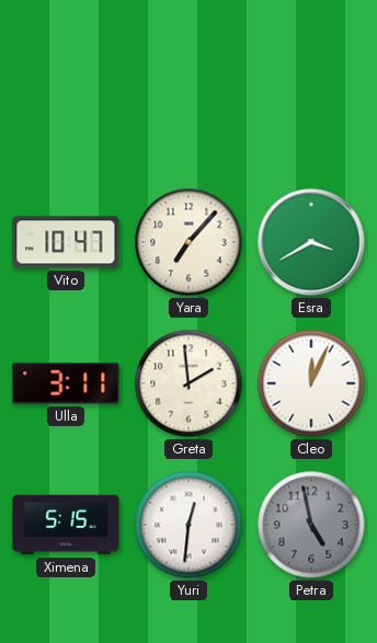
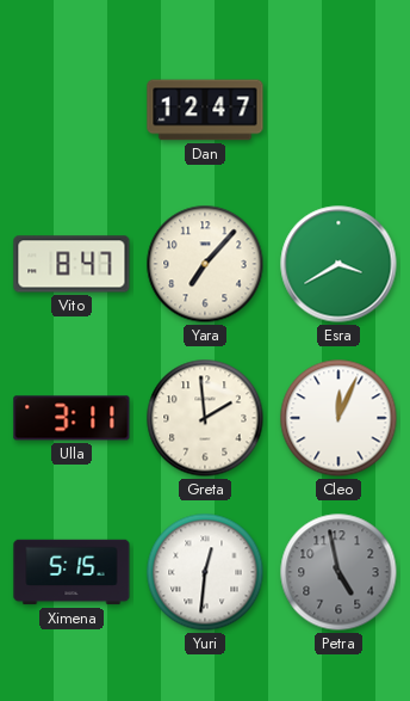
Dan: none -> 12:47
Vito: 10:47 -> 8:47
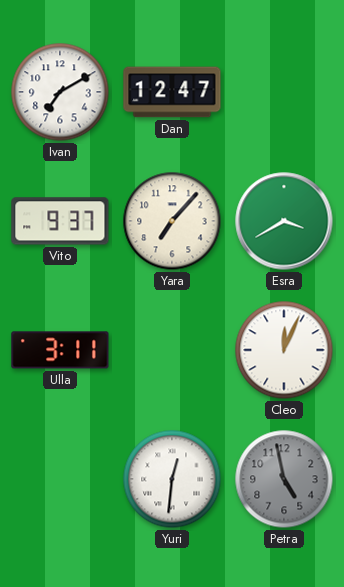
Ivan: none -> 7:10
Vito: 8:47 -> 9:37
Greta: 1:59 -> none
Ximena: 5:15 -> none
